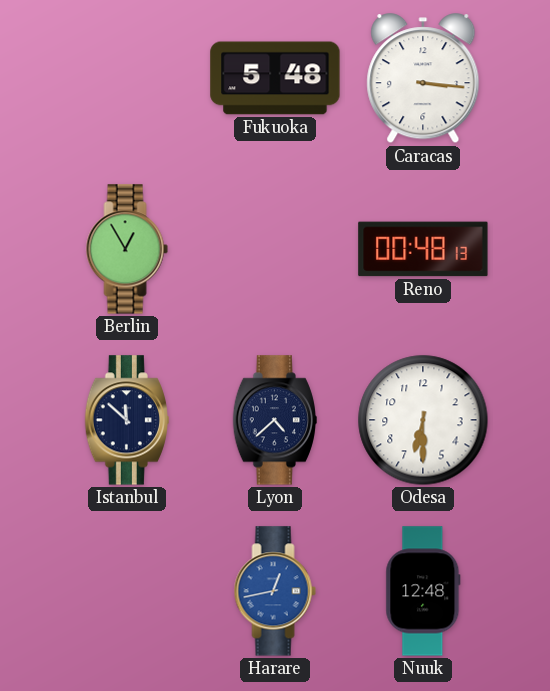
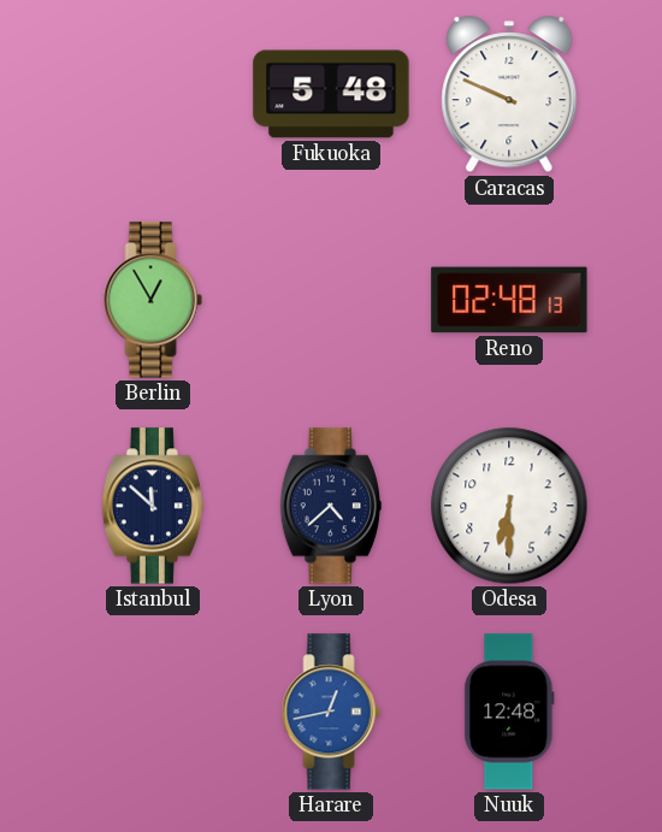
Caracas: 3:16 -> 9:49
Reno: 00:48 -> 02:48
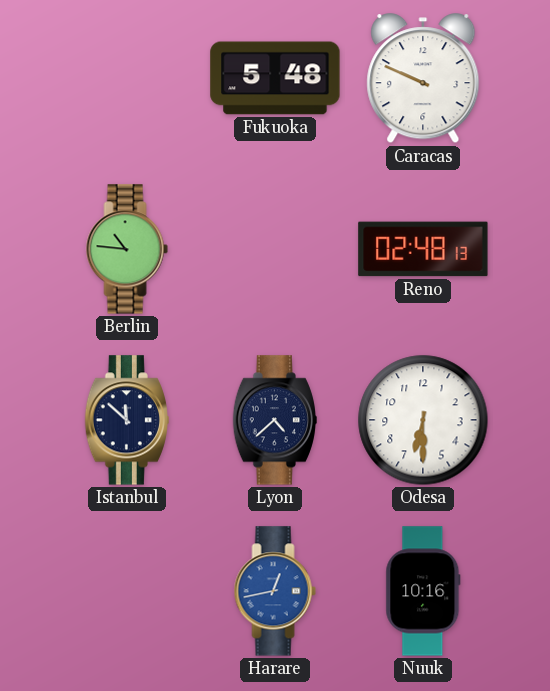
Berlin: 12:55 -> 10:46
Nuuk: 12:48 -> 10:16
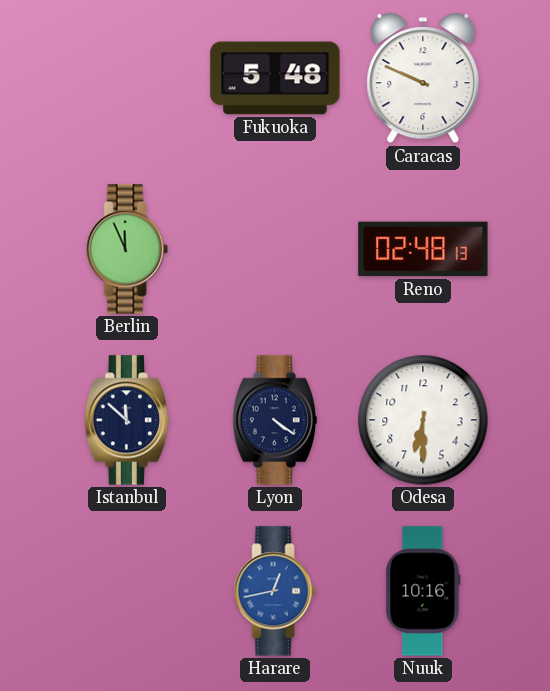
Berlin: 10:46 -> 11:56
Lyon: 4:38 -> 4:21
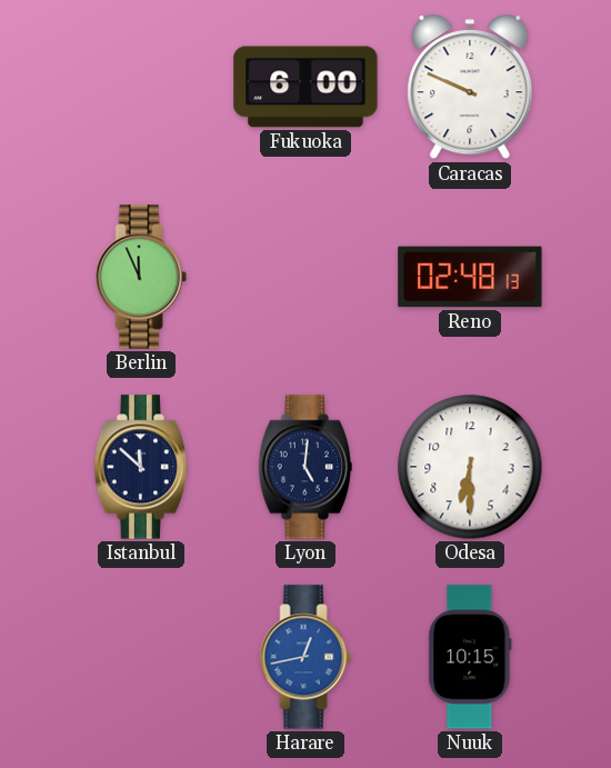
Fukuoka: 5:48 -> 6:00
Lyon: 4:21 -> 5:01
Nuuk: 10:16 -> 10:15
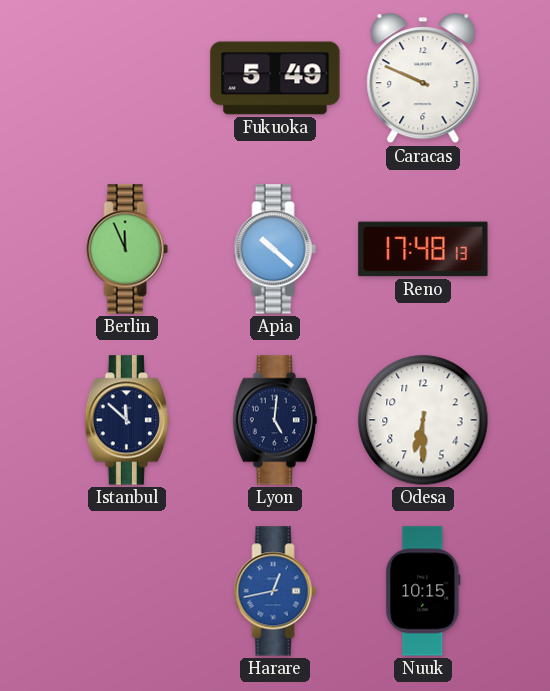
Fukuoka: 6:00 -> 5:49
Apia: none -> 10:22
Reno: 02:48 -> 17:48
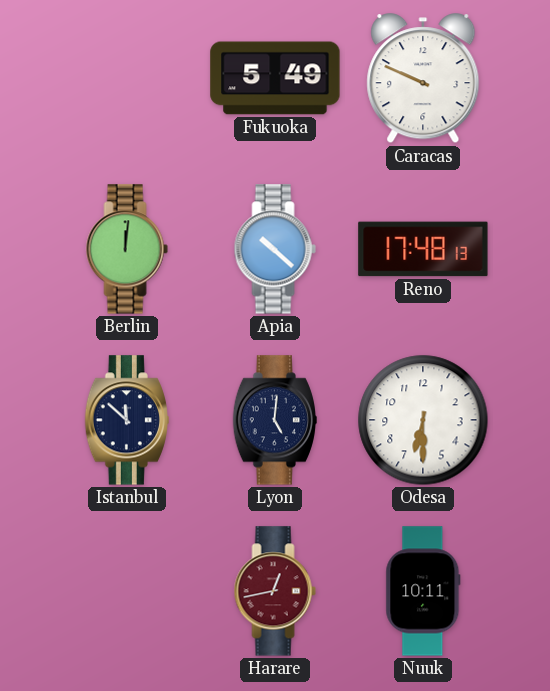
Berlin: 11:56 -> 12:01
Harare dial: blue -> burgundy
Nuuk: 10:15 -> 10:11
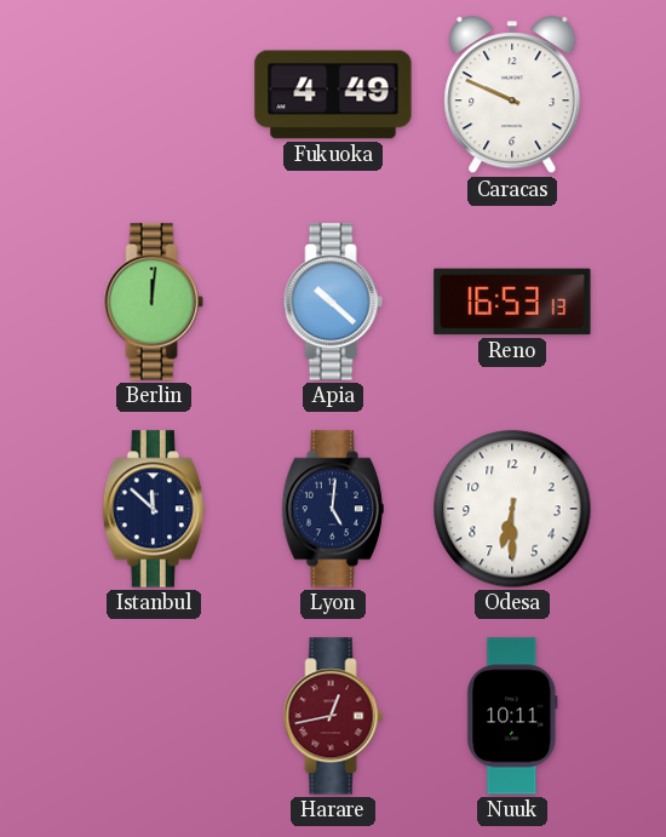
Fukuoka: 5:49 -> 4:49
Reno: 17:48 -> 16:53
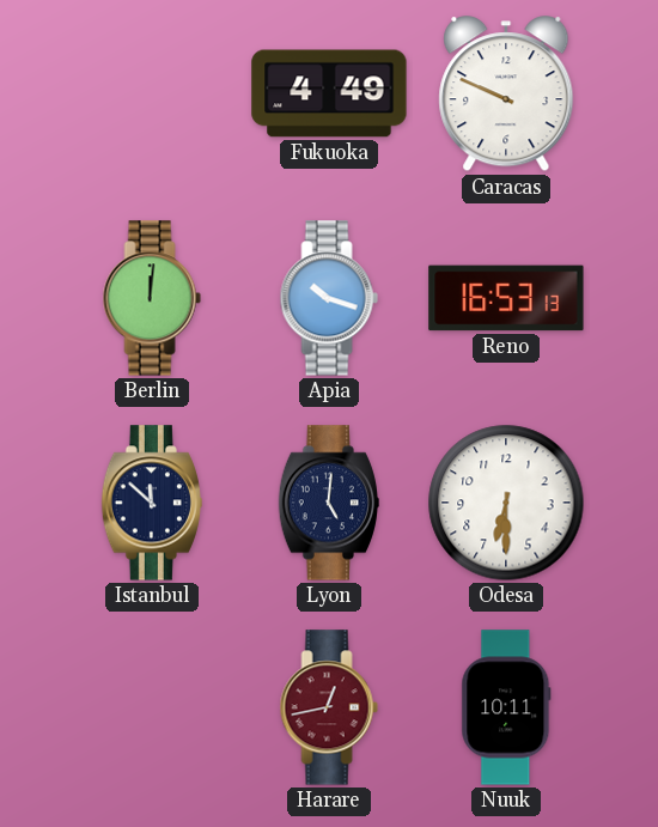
Apia: 10:22 -> 10:18
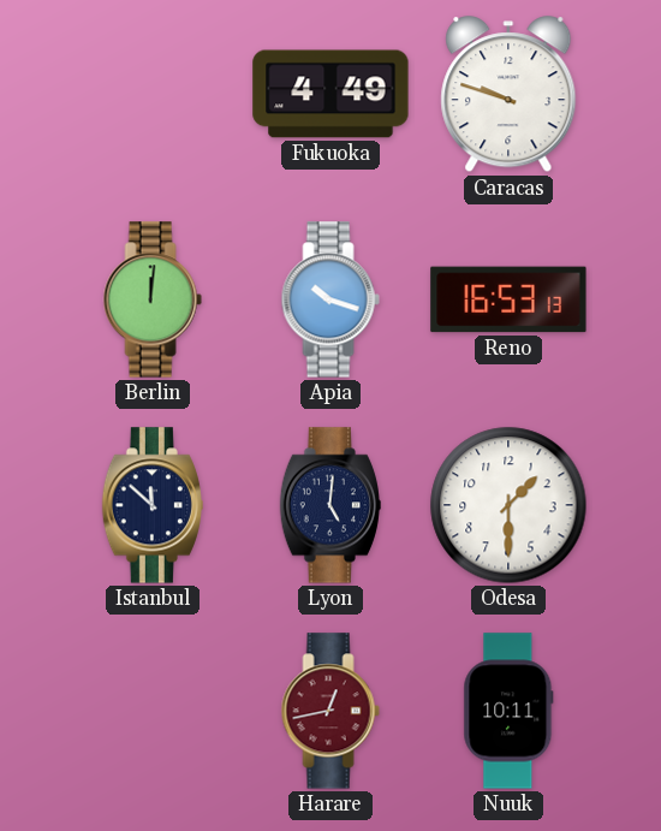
Caracas: 9:49 -> 9:48
Odesa: 6:30 -> 1:30
